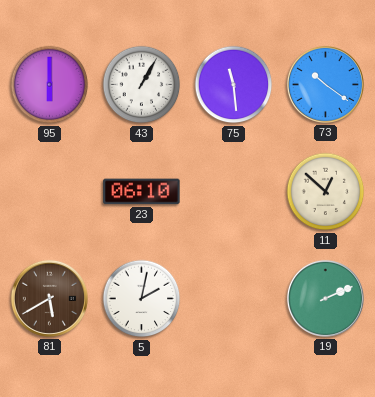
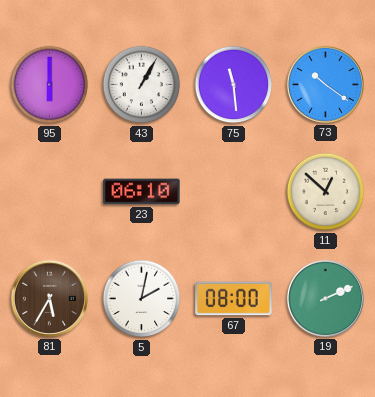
81: 5:40 -> 5:35
67: none -> 08:00
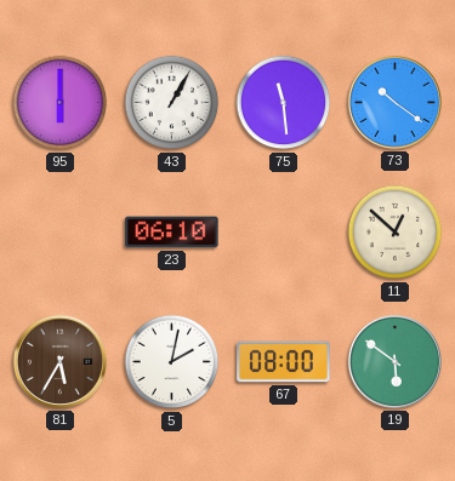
19: 2:11 -> 5:51
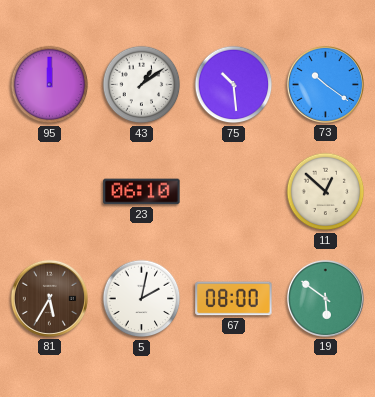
95: 6:00 -> 12:00
43: 1:05 -> 1:09
75: 11:29 -> 10:29
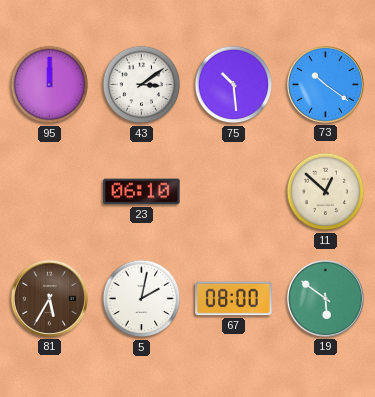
43: 1:09 -> 3:09
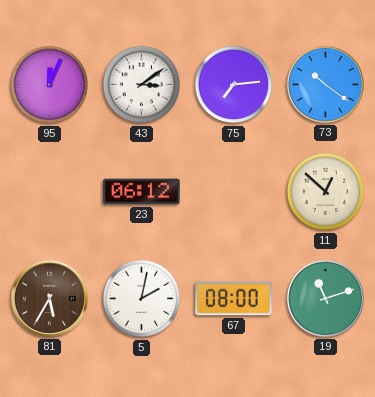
95: 12:00 -> 12:04
75: 10:29 -> 7:14
23: 06:10 -> 06:12
19: 5:51 -> 11:12
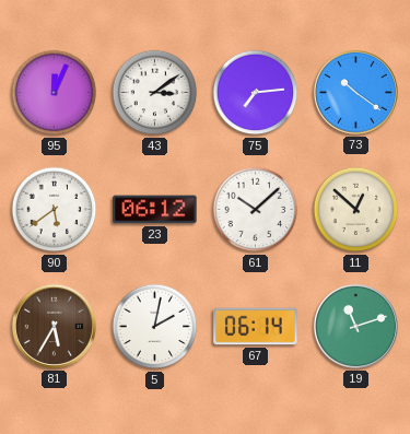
90: none -> 5:39
61: none -> 10:08
67: 08:00 -> 06:14
